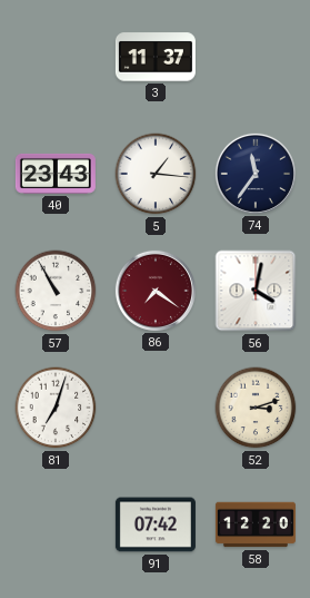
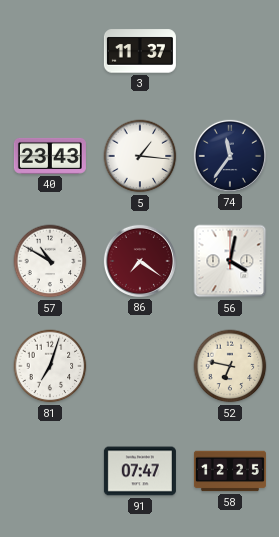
57: 10:55 -> 10:50
52: 3:12 -> 6:47
91: 07:42 -> 07:47
58: 12:20 -> 12:25
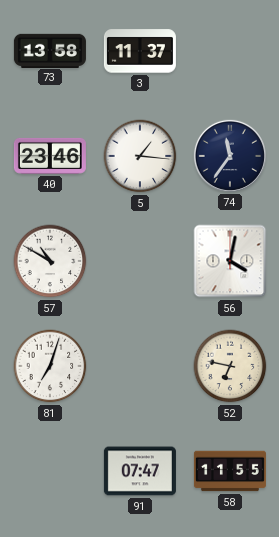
73: none -> 13:58
40: 23:43 -> 23:46
86: 7:21 -> none
58: 12:25 -> 11:55
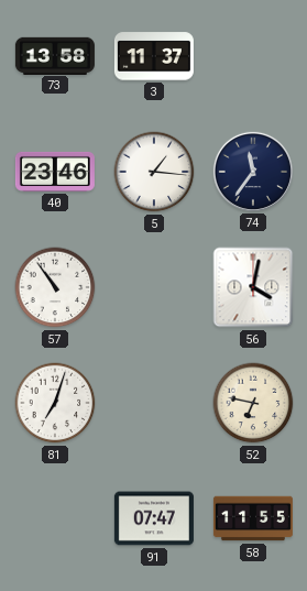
57: 10:50 -> 10:54
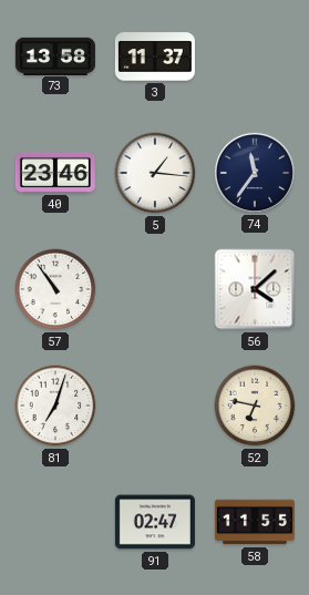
56: 4:02 -> 4:08
91: 07:47 -> 02:47
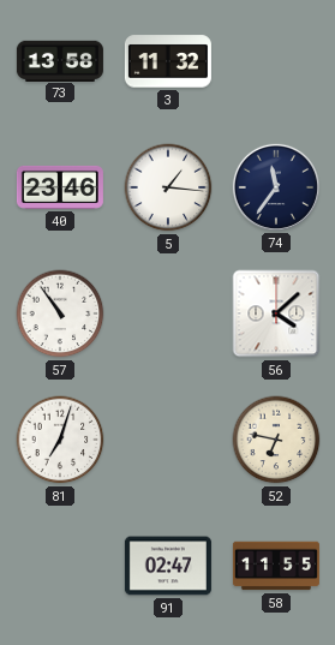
3: 11:37 -> 11:32
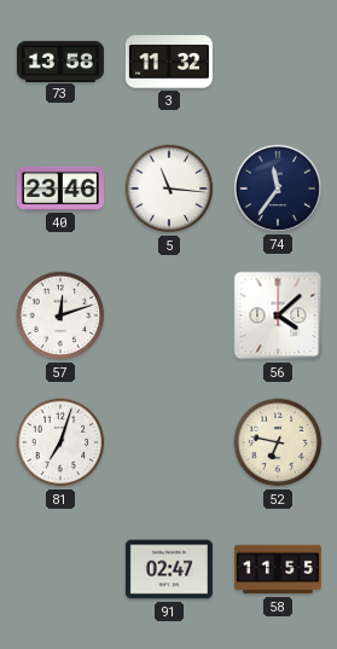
5: 1:16 -> 11:16
57: 10:54 -> 12:12
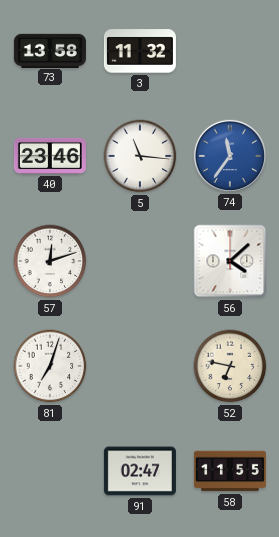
74 dial: navy -> blue
